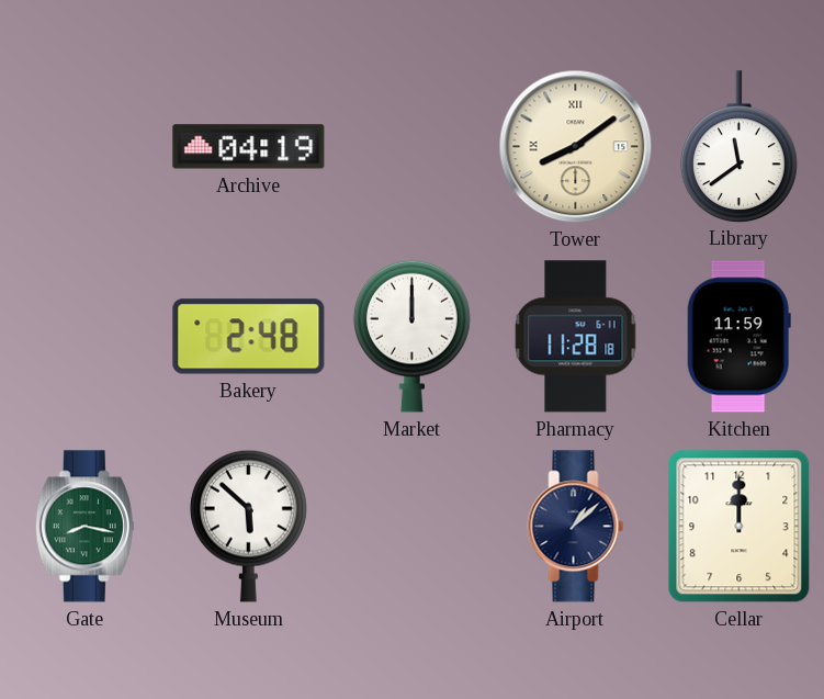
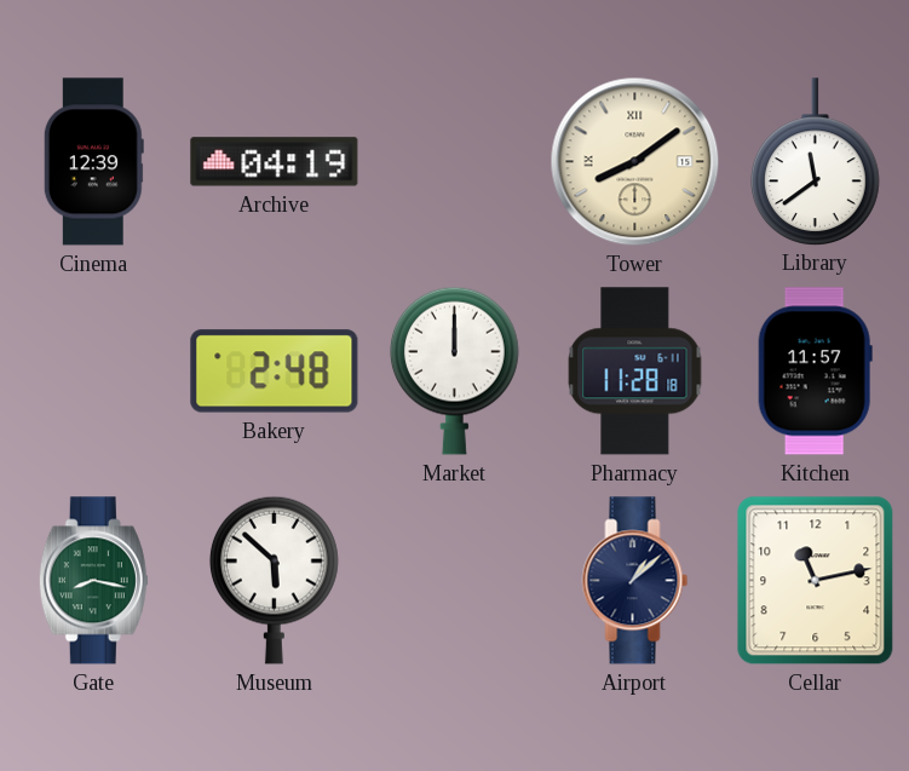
Cinema: none -> 12:39
Kitchen: 11:59 -> 11:57
Cellar: 12:00 -> 11:13
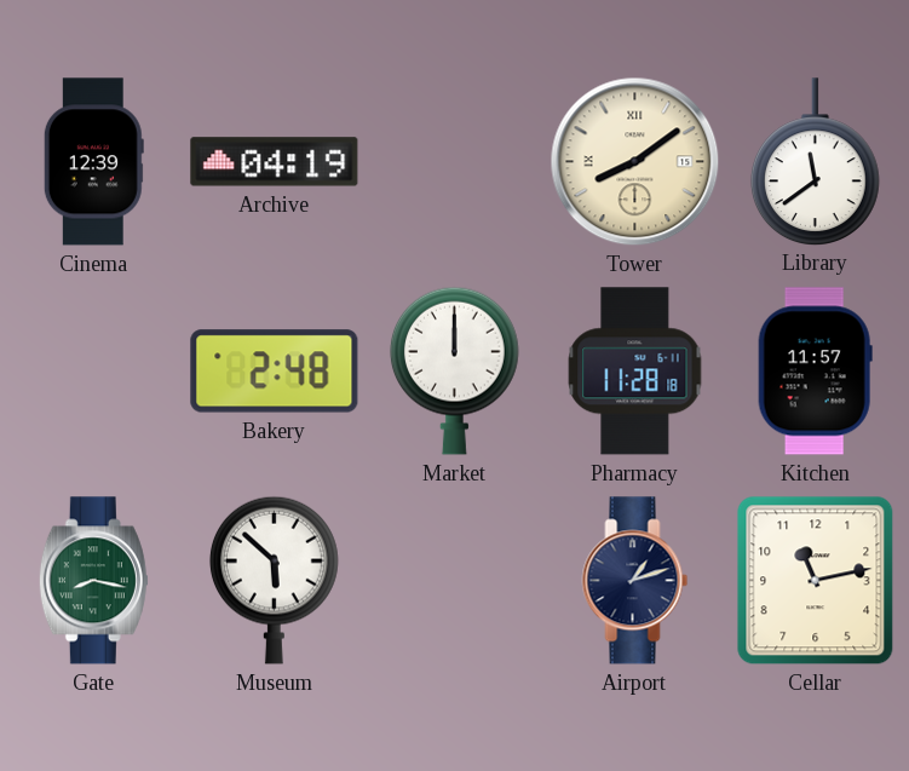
Airport: 1:08 -> 1:12
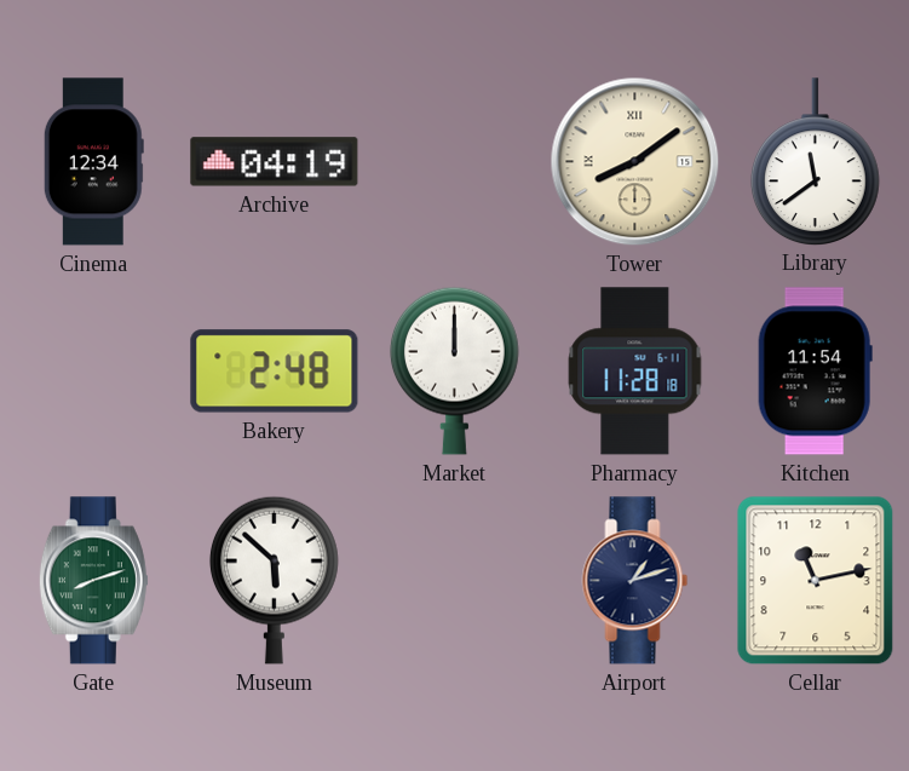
Cinema: 12:39 -> 12:34
Kitchen: 11:57 -> 11:54
Gate: 8:17 -> 8:12
